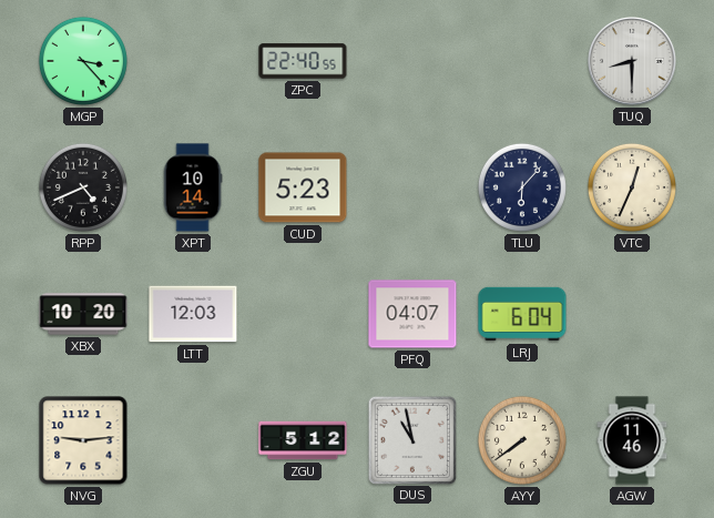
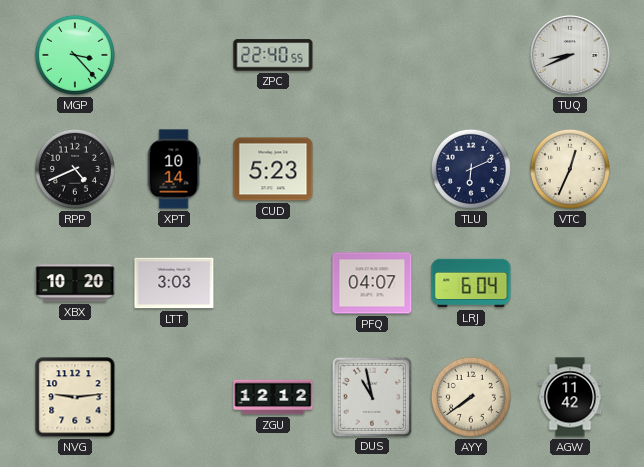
TUQ: 8:30 -> 8:41
TLU: 6:07 -> 6:11
LTT: 12:03 -> 3:03
ZGU: 5:12 -> 12:12
AGW: 11:46 -> 11:42
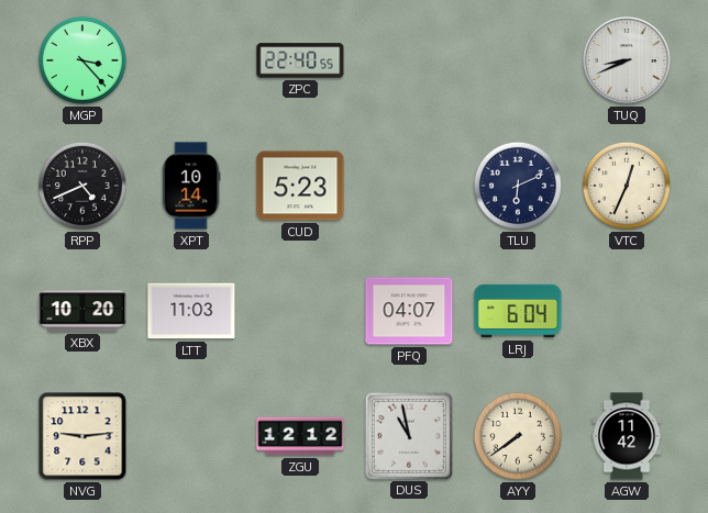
LTT: 3:03 -> 11:03
